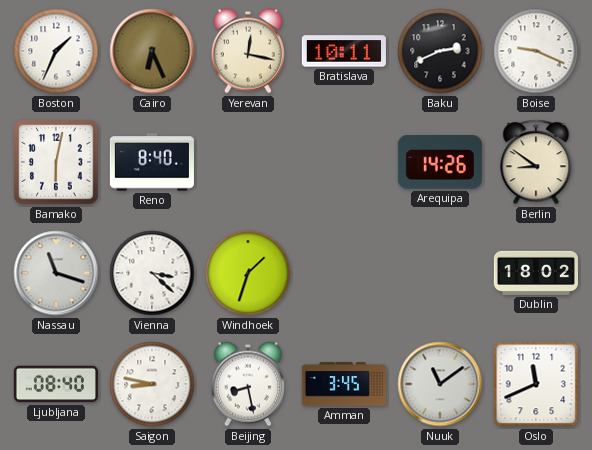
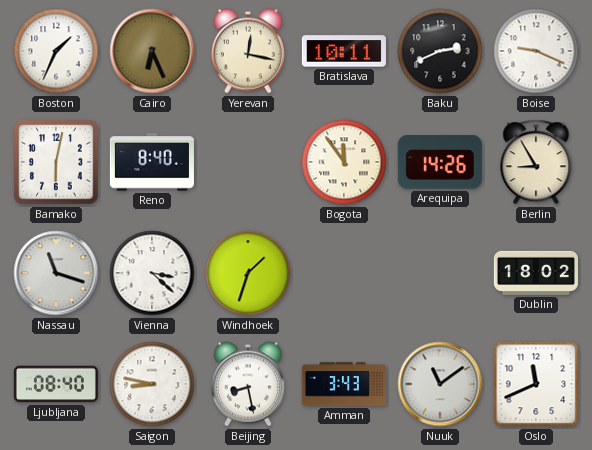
Bogota: none -> 11:54
Berlin: 8:51 -> 8:55
Amman: 3:45 -> 3:43
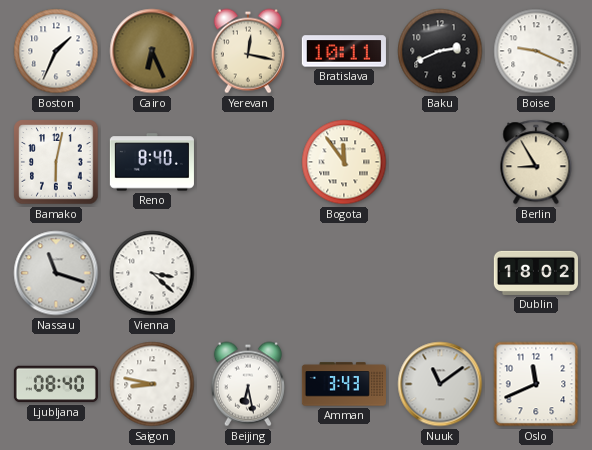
Arequipa: 14:26 -> none
Windhoek: 1:33 -> none
Beijing: 8:28 -> 6:28
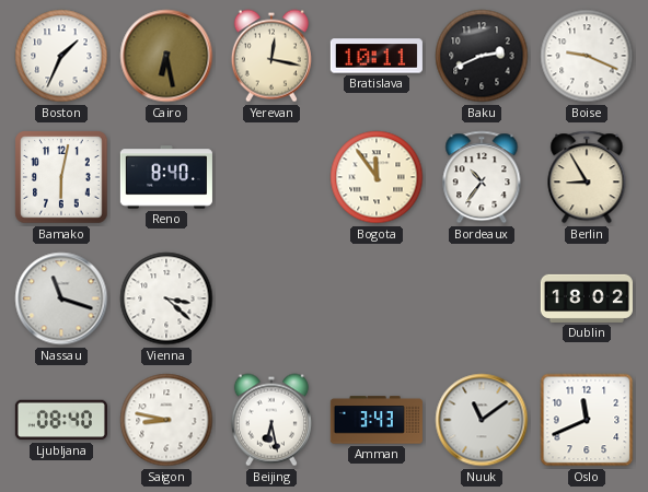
Cairo: 6:26 -> 6:28
Bordeaux: none -> 10:36
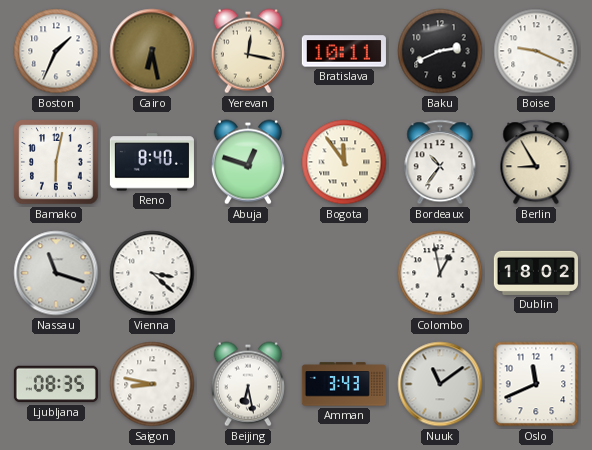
Abuja: none -> 12:48
Colombo: none -> 12:58
Ljubljana: 08:40 -> 08:35
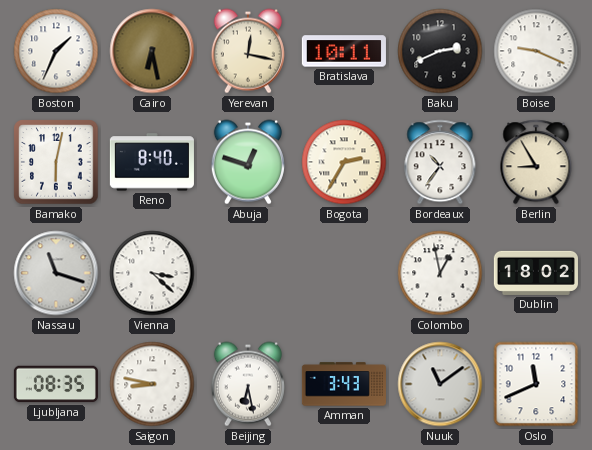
Bogota: 11:54 -> 2:35
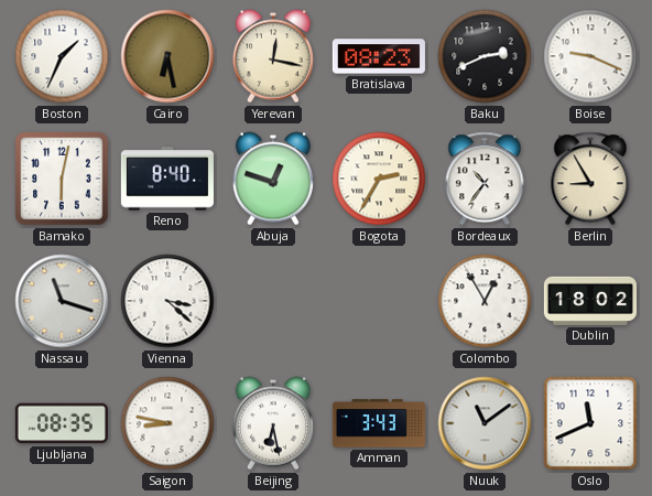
Bratislava: 10:11 -> 08:23
Colombo: 12:58 -> 12:55
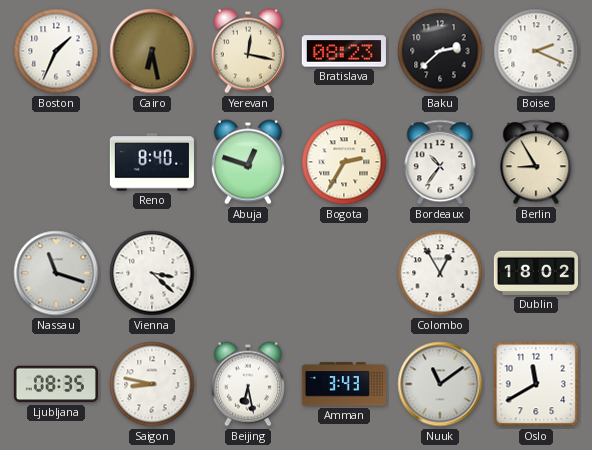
Baku: 2:41 -> 2:38
Boise: 9:19 -> 2:19
Bamako: 6:02 -> none
Oslo: 11:41 -> 11:40
